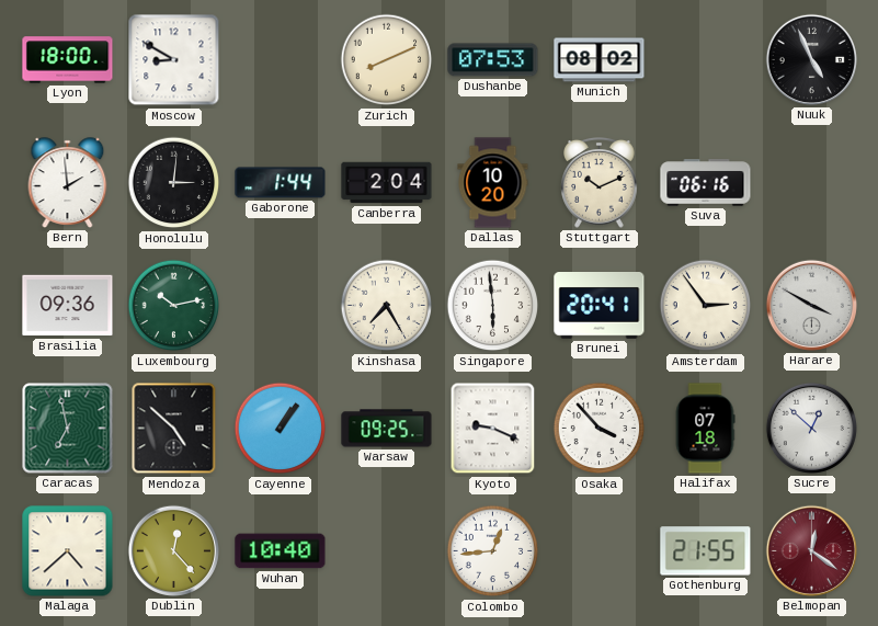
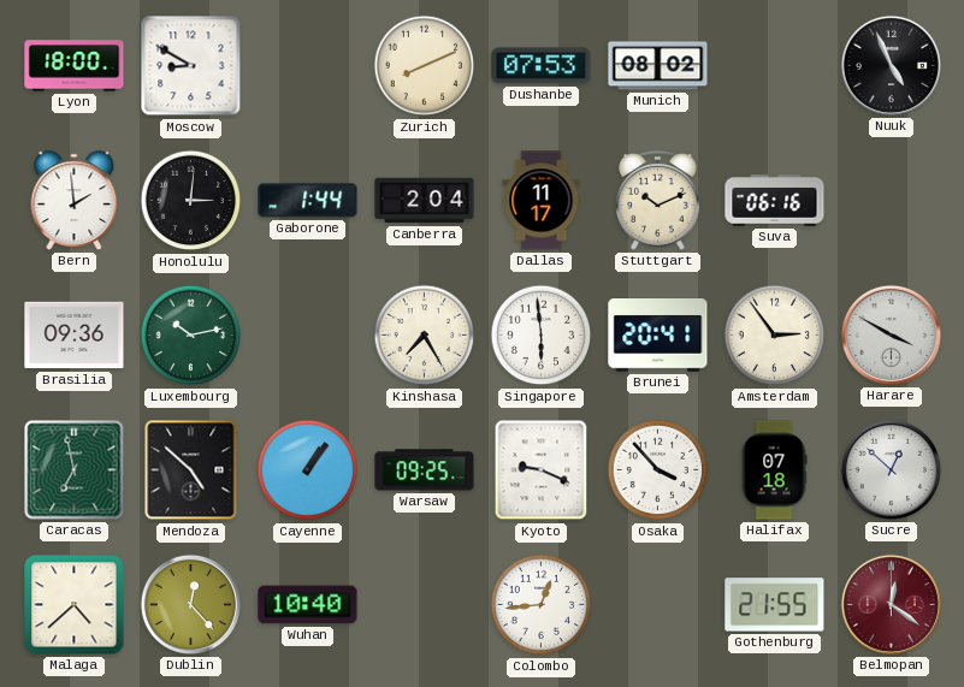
Dallas: 10:20 -> 11:17
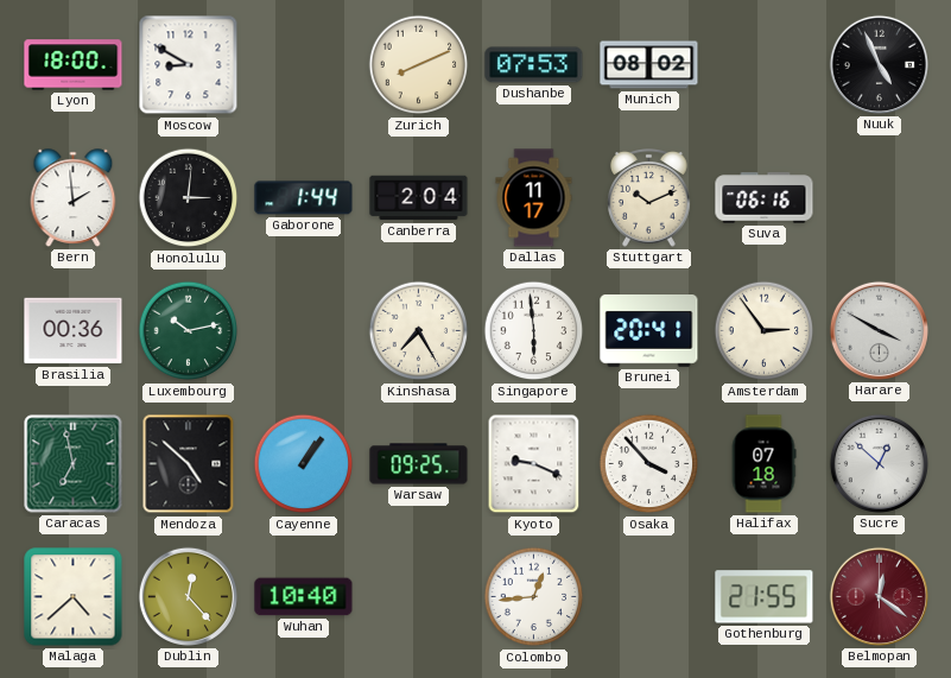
Brasilia: 09:36 -> 00:36
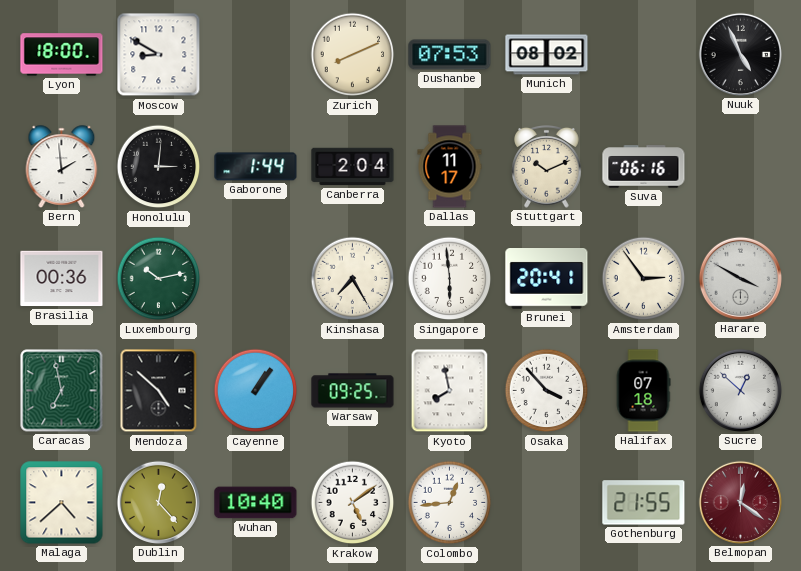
Kyoto: 9:19 -> 7:58
Krakow: none -> 5:09
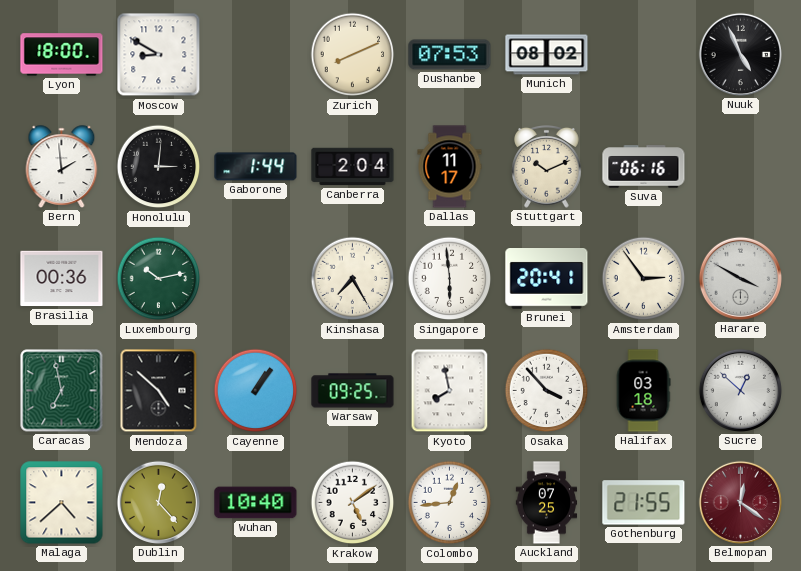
Halifax: 07:18 -> 03:18
Auckland: none -> 07:25
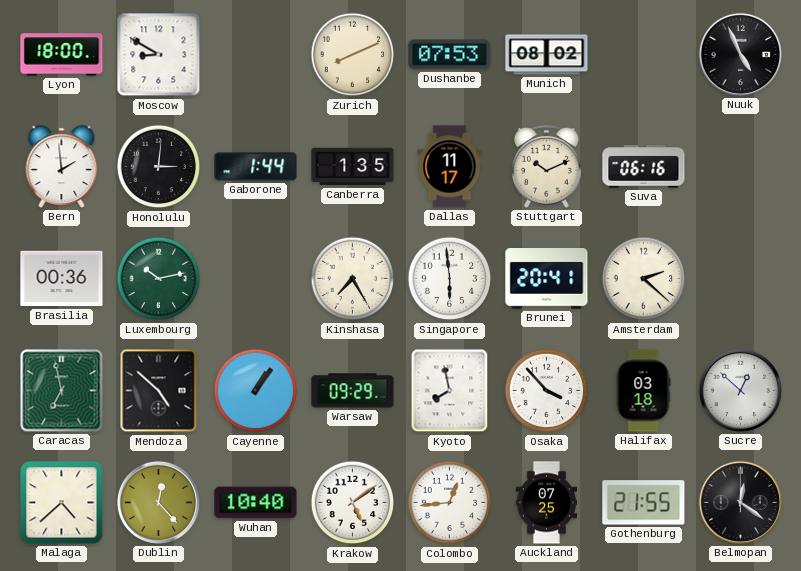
Canberra: 2:04 -> 1:35
Amsterdam: 2:54 -> 2:22
Harare: 3:50 -> none
Warsaw: 09:25 -> 09:29
Belmopan dial: burgundy -> black
